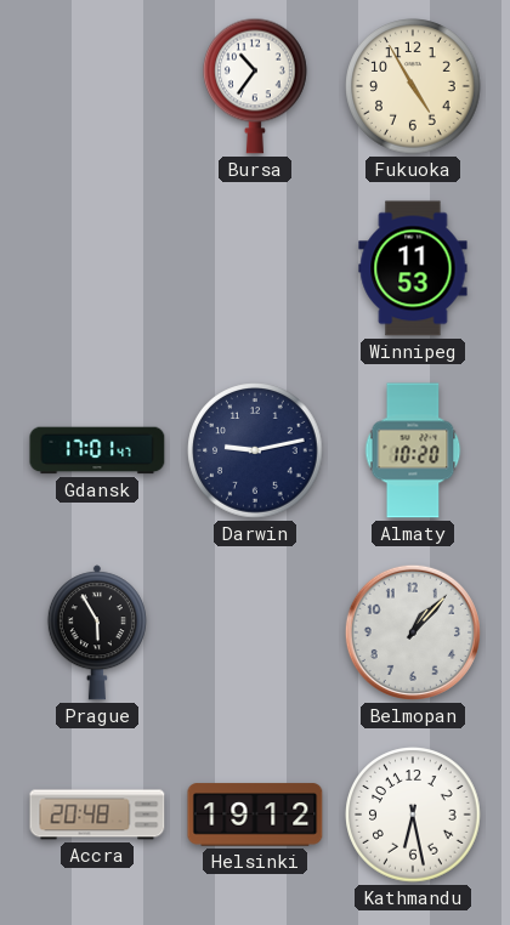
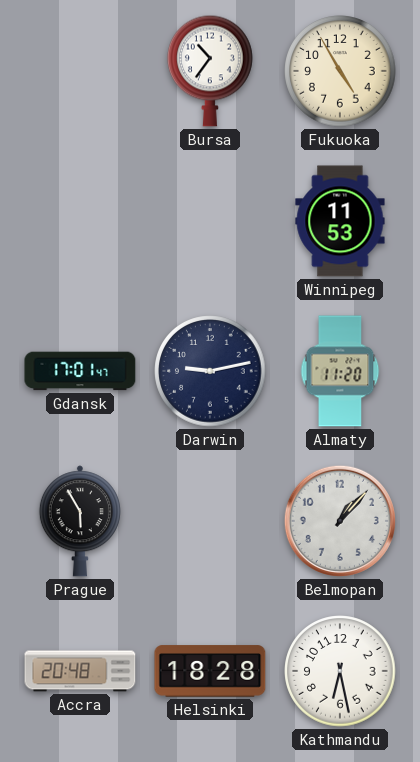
Almaty: 10:20 -> 11:20
Helsinki: 19:12 -> 18:28
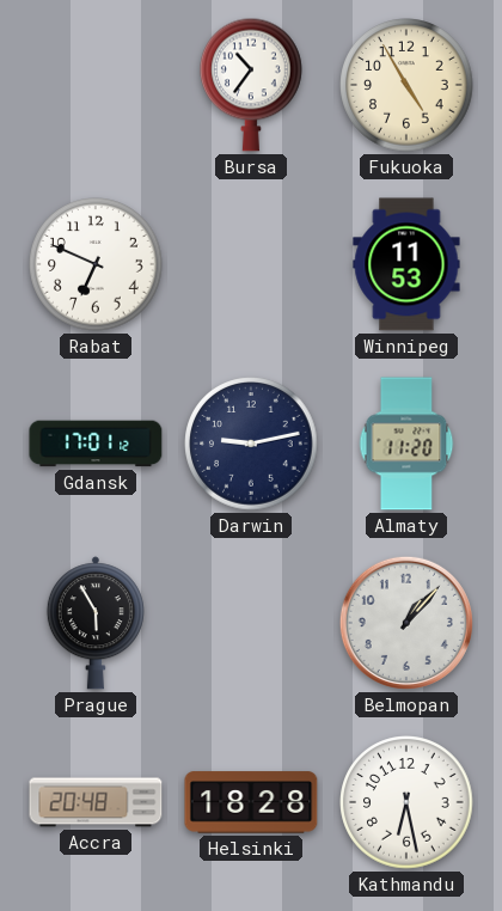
Rabat: none -> 6:49
Gdansk: 17:01:47 -> 17:01:12
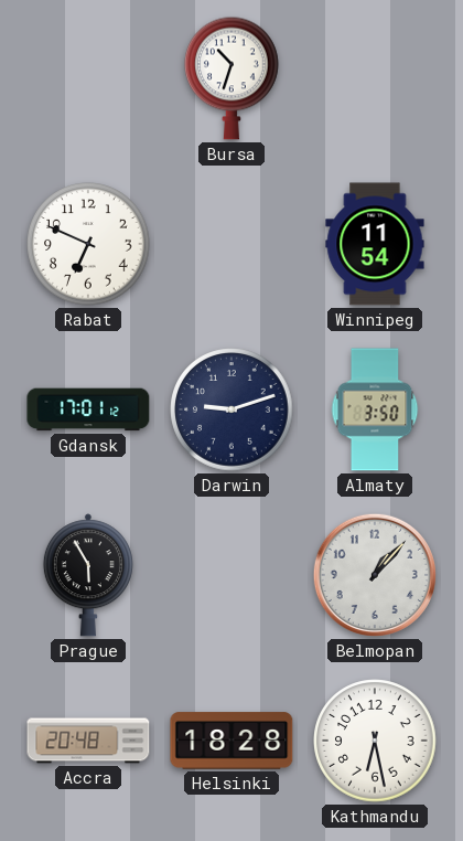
Bursa: 10:36 -> 10:33
Fukuoka: 4:55 -> none
Winnipeg: 11:53 -> 11:54
Darwin: 9:13 -> 9:12
Almaty: 11:20 -> 3:50
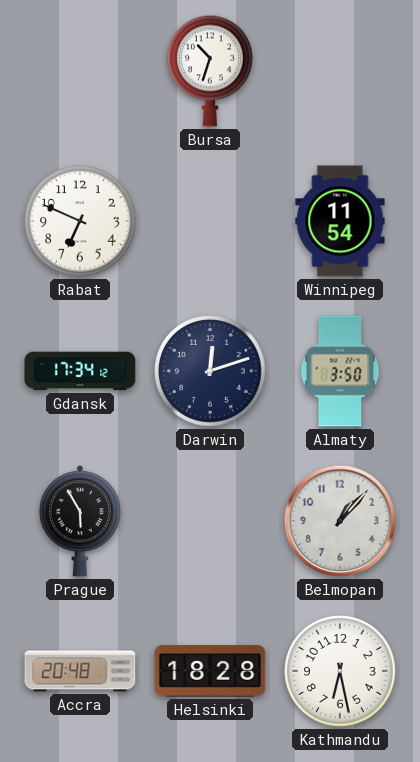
Gdansk: 17:01 -> 17:34
Darwin: 9:12 -> 12:12
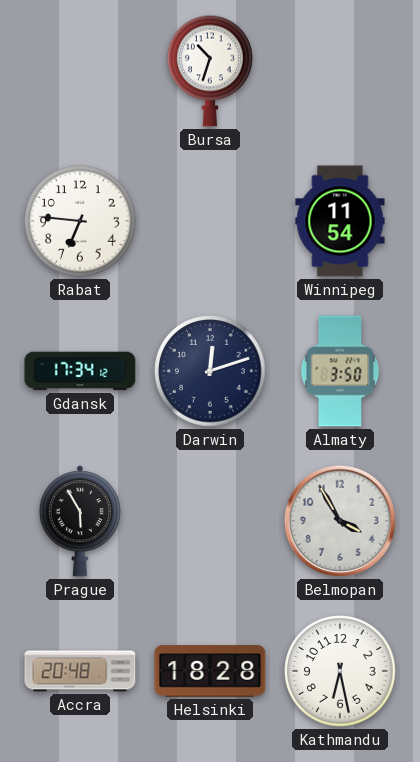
Rabat: 6:49 -> 6:46
Belmopan: 1:07 -> 3:55
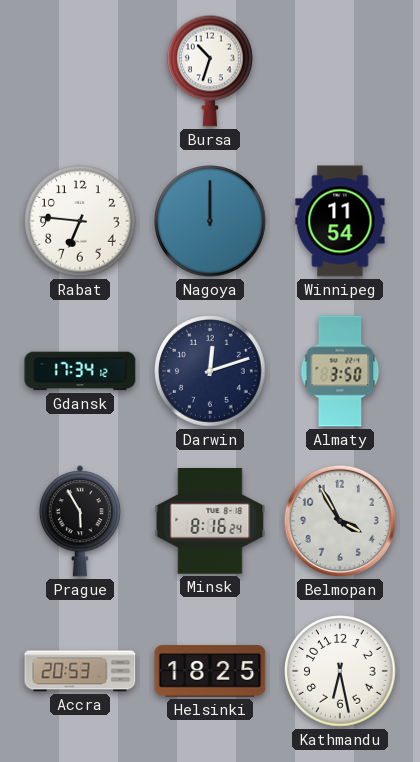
Nagoya: none -> 12:00
Minsk: none -> 8:16
Accra: 20:48 -> 20:53
Helsinki: 18:28 -> 18:25
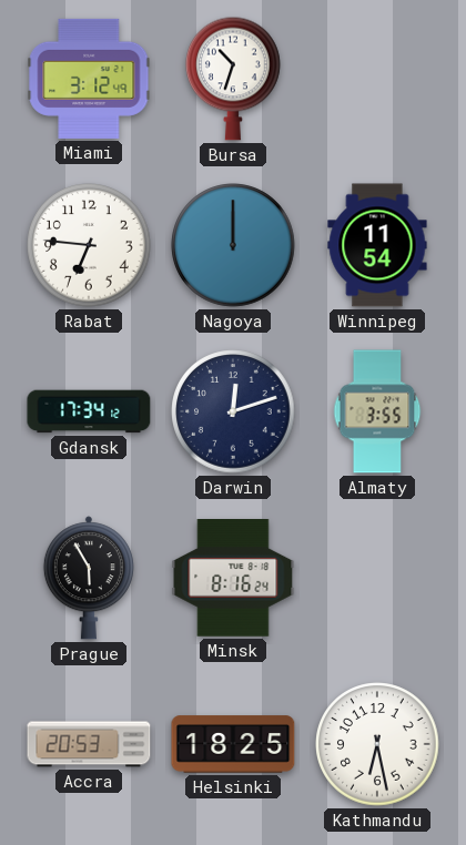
Miami: none -> 3:12
Almaty: 3:50 -> 3:55
Belmopan: 3:55 -> none
